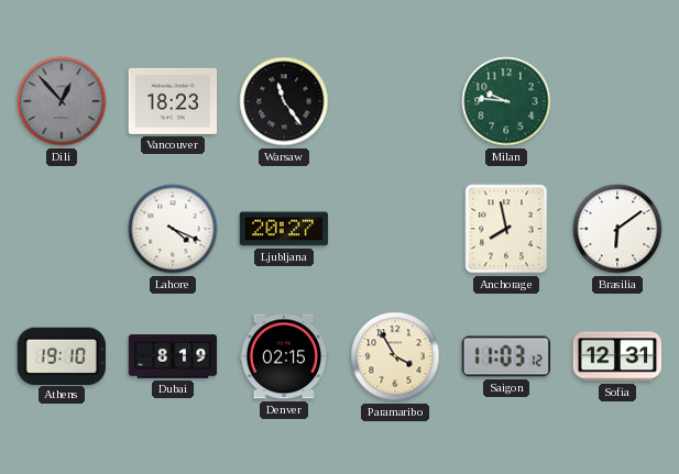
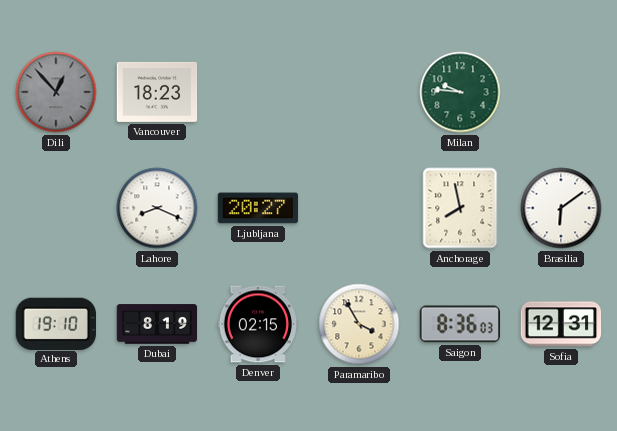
Warsaw: 11:24 -> none
Lahore: 4:19 -> 8:19
Saigon: 11:03 -> 8:36
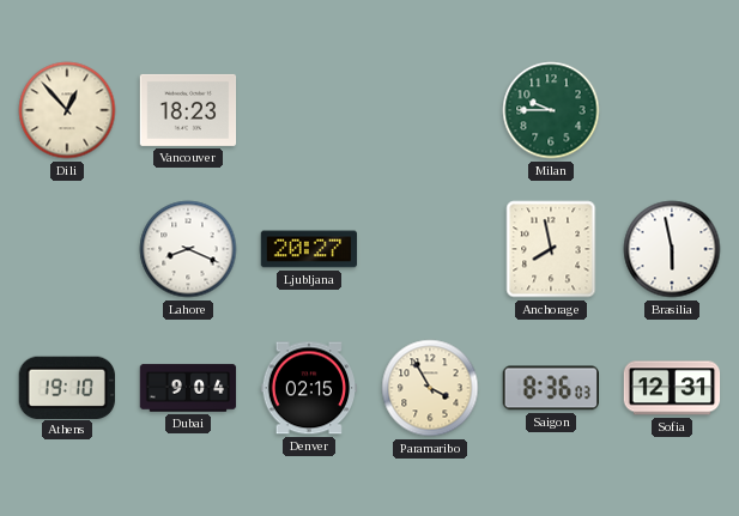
Dili dial: grey -> cream
Milan: 9:46 -> 9:45
Brasilia: 6:09 -> 5:58
Dubai: 8:19 -> 9:04
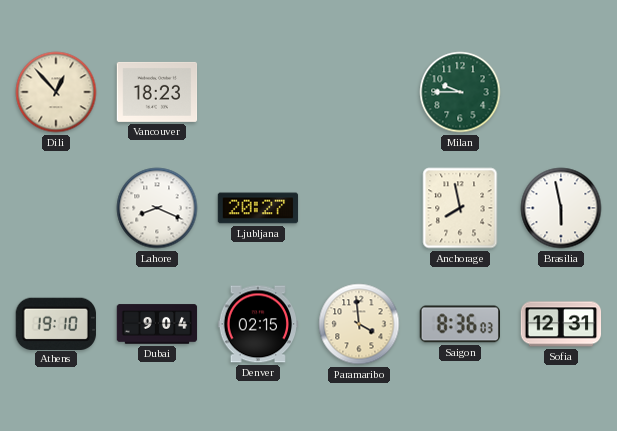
Paramaribo: 3:55 -> 3:59
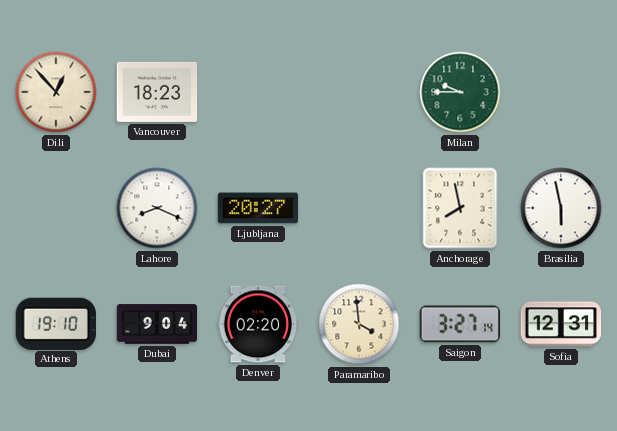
Denver: 02:15 -> 02:20
Saigon: 8:36 -> 3:27
